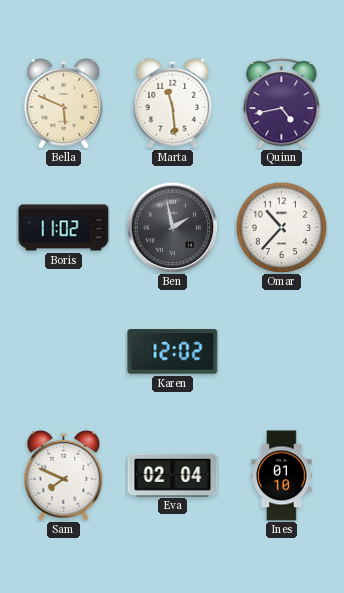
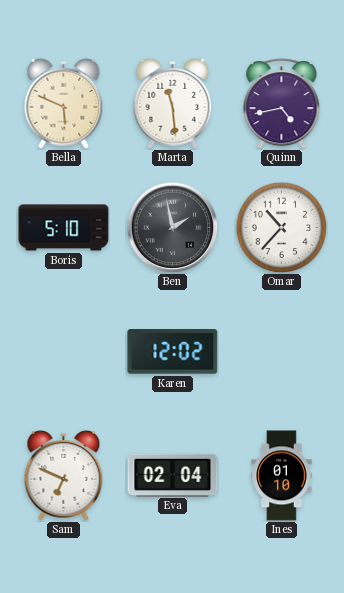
Boris: 11:02 -> 5:10
Sam: 7:49 -> 6:49
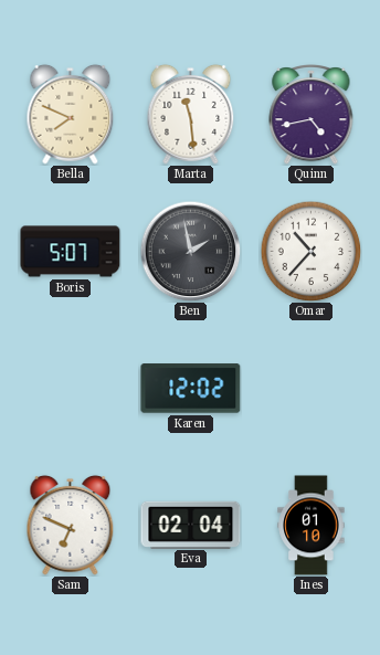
Bella: 5:49 -> 7:49
Boris: 5:10 -> 5:07
